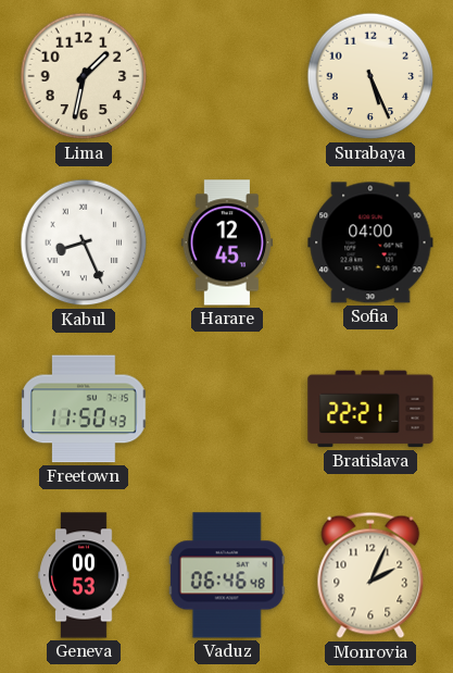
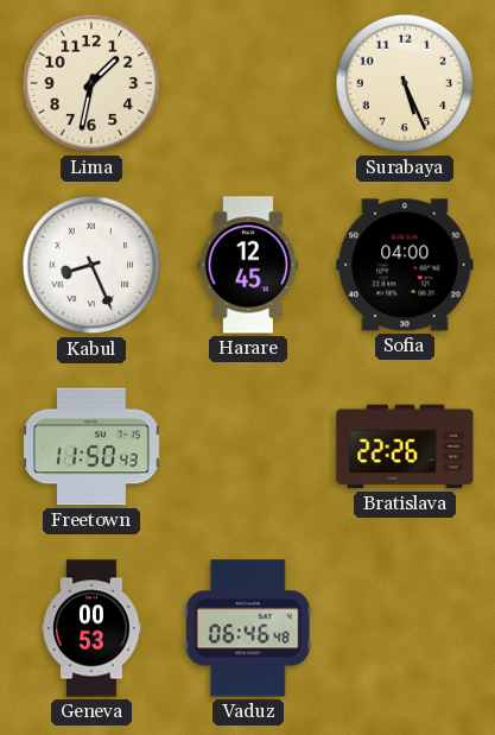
Bratislava: 22:21 -> 22:26
Monrovia: 2:04 -> none
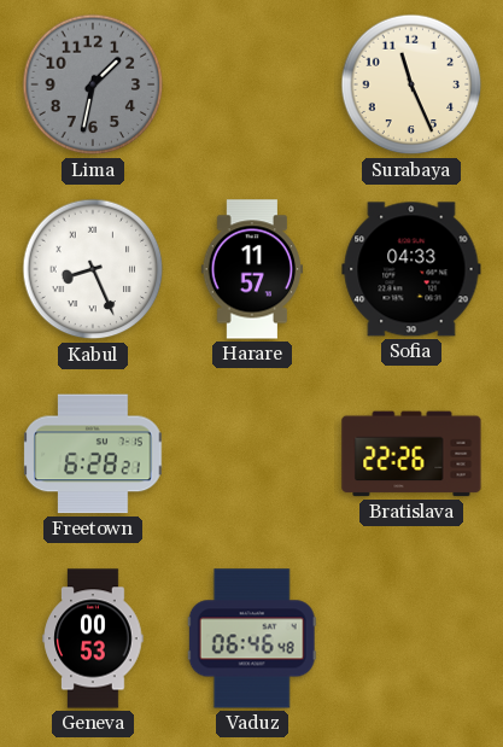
Lima dial: cream -> grey
Surabaya: 5:26 -> 11:26
Harare: 12:45 -> 11:57
Sofia: 04:00 -> 04:33
Freetown: 11:50 -> 6:28
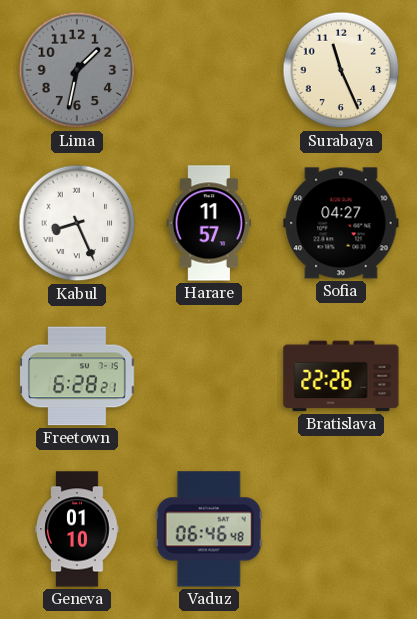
Sofia: 04:33 -> 04:27
Geneva: 00:53 -> 01:10
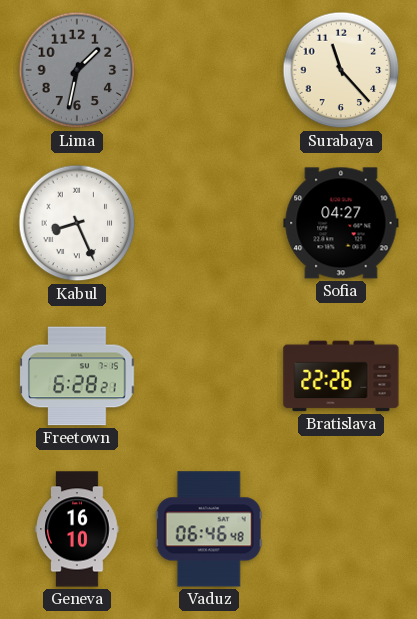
Surabaya: 11:26 -> 11:23
Harare: 11:57 -> none
Geneva: 01:10 -> 16:10
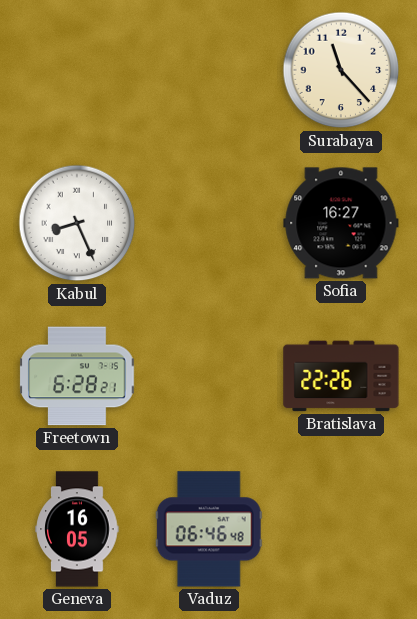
Lima: 1:32 -> none
Sofia: 04:27 -> 16:27
Geneva: 16:10 -> 16:05
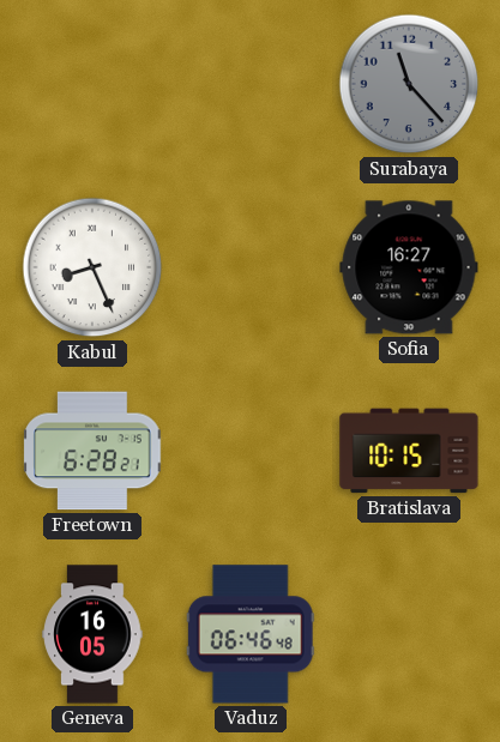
Surabaya dial: cream -> grey
Bratislava: 22:26 -> 10:15
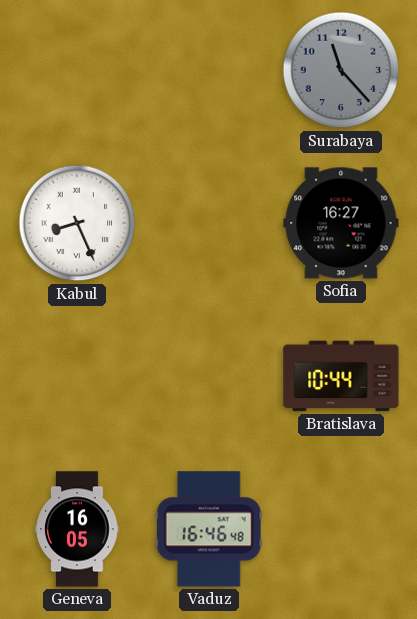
Freetown: 6:28 -> none
Bratislava: 10:15 -> 10:44
Vaduz: 06:46 -> 16:46
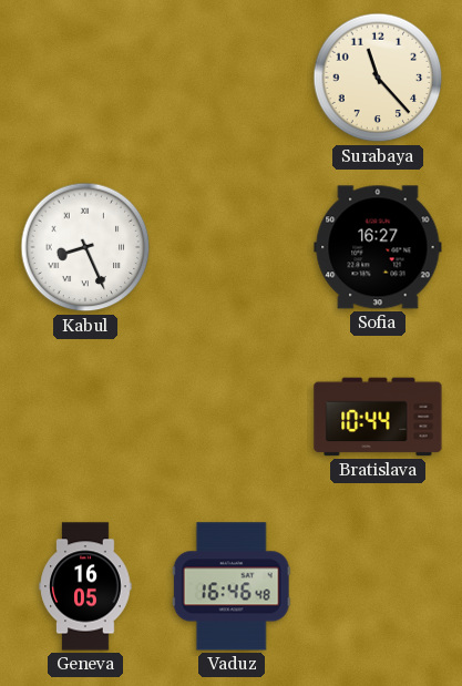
Surabaya dial: grey -> cream
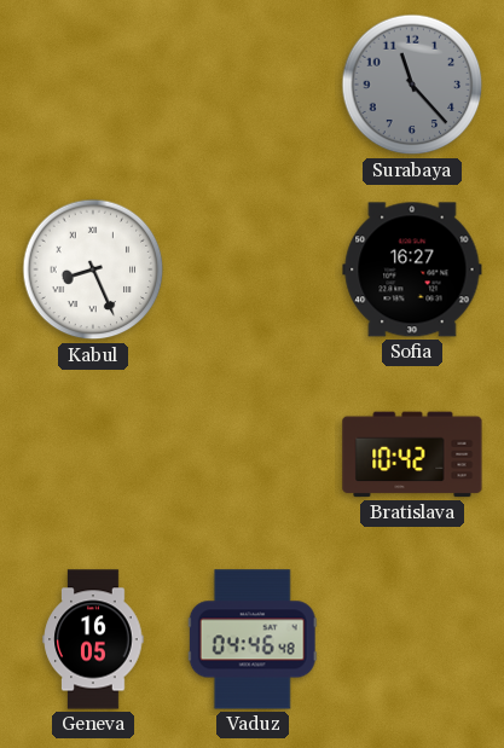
Surabaya dial: cream -> grey
Bratislava: 10:44 -> 10:42
Vaduz: 16:46 -> 04:46
